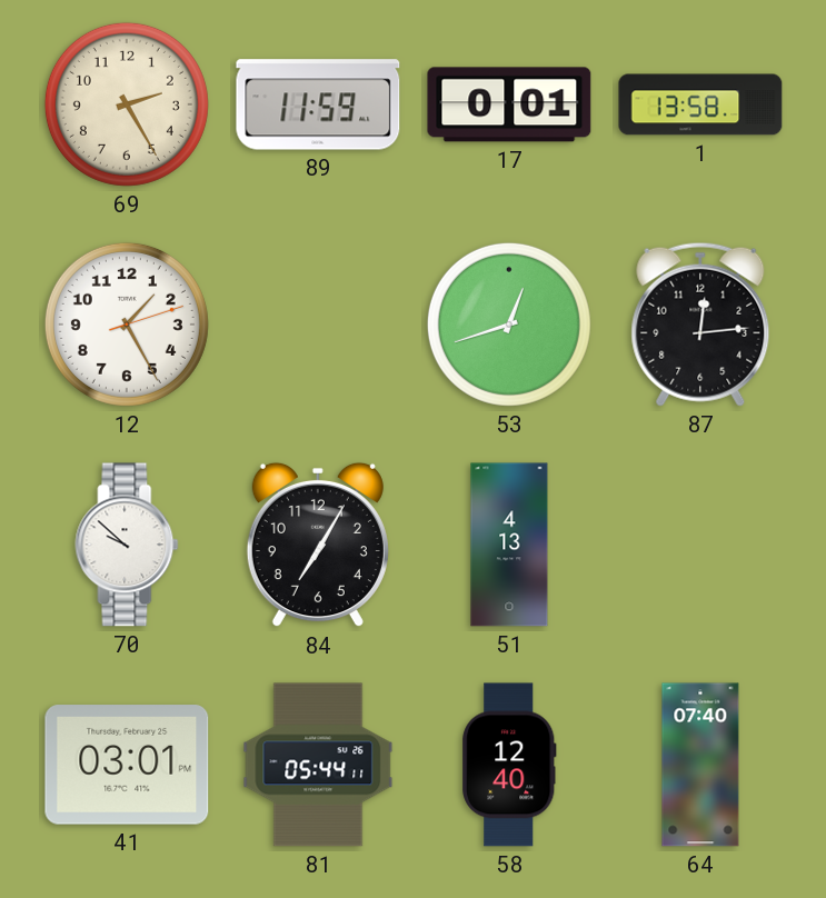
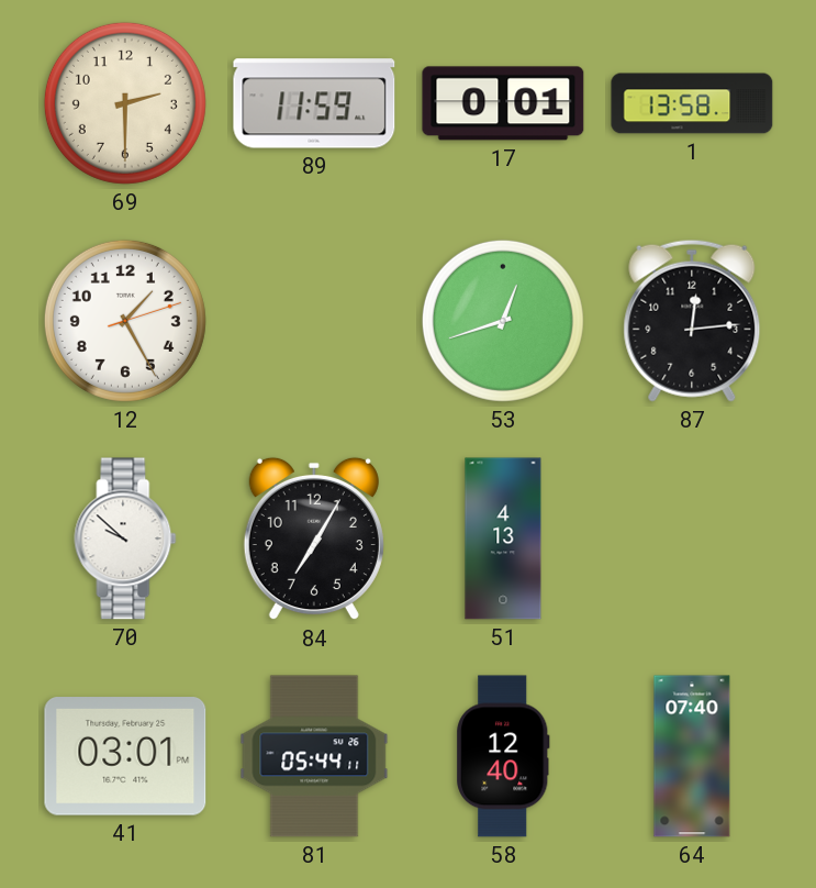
69: 2:25 -> 2:30
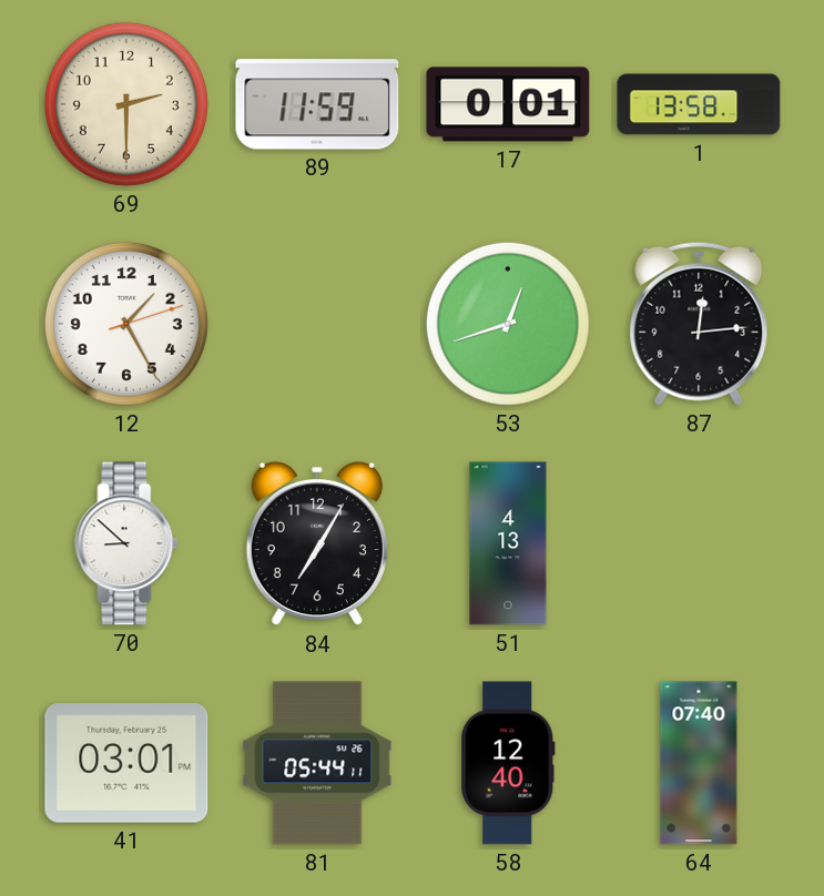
70: 9:52 -> 8:52
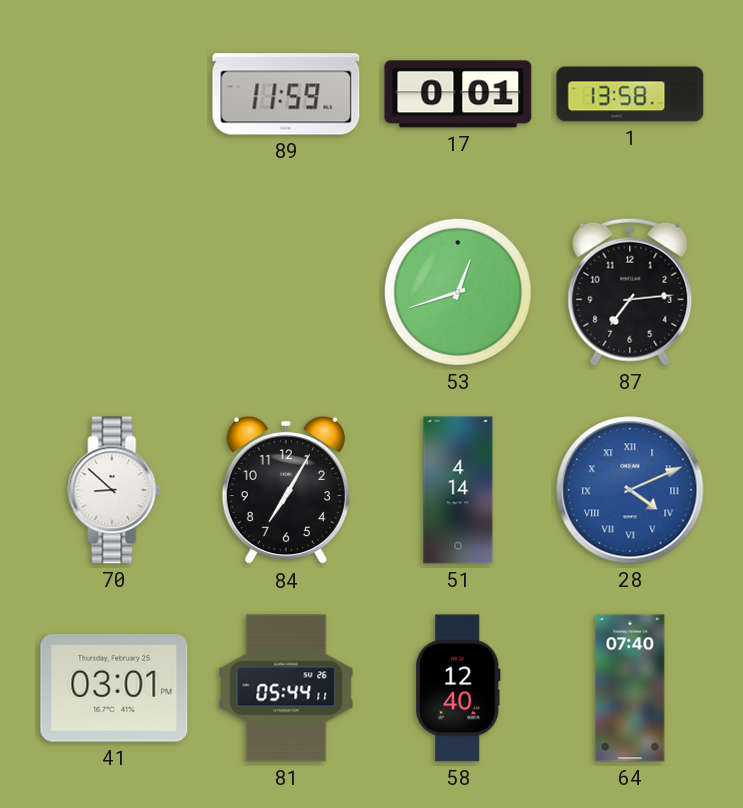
69: 2:30 -> none
12: 1:25 -> none
87: 12:14 -> 7:14
51: 4:13 -> 4:14
28: none -> 4:11
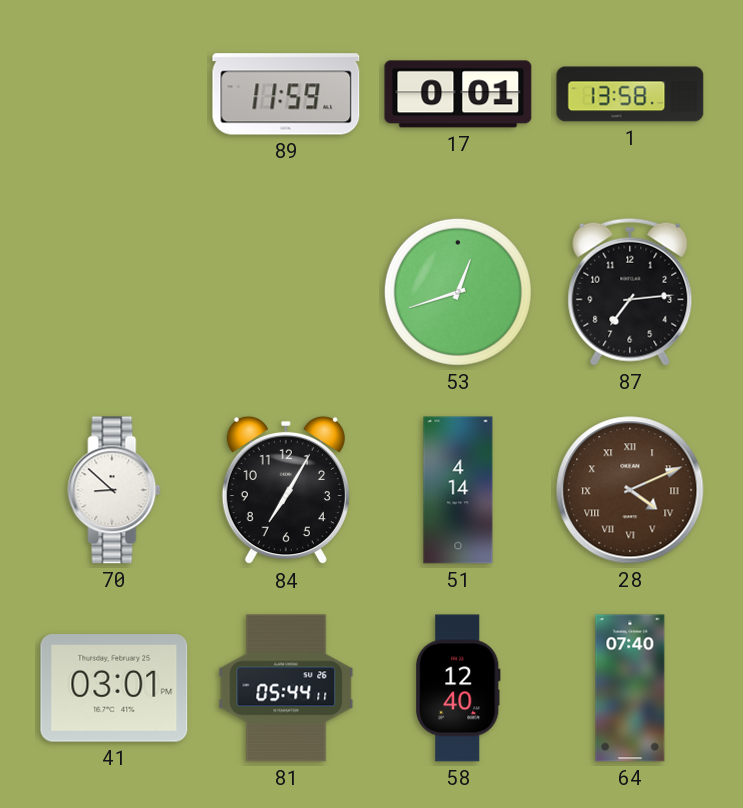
28 dial: blue -> brown
